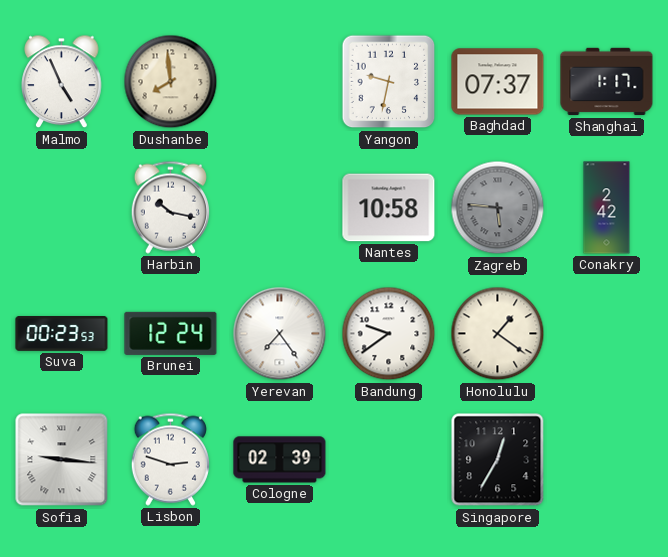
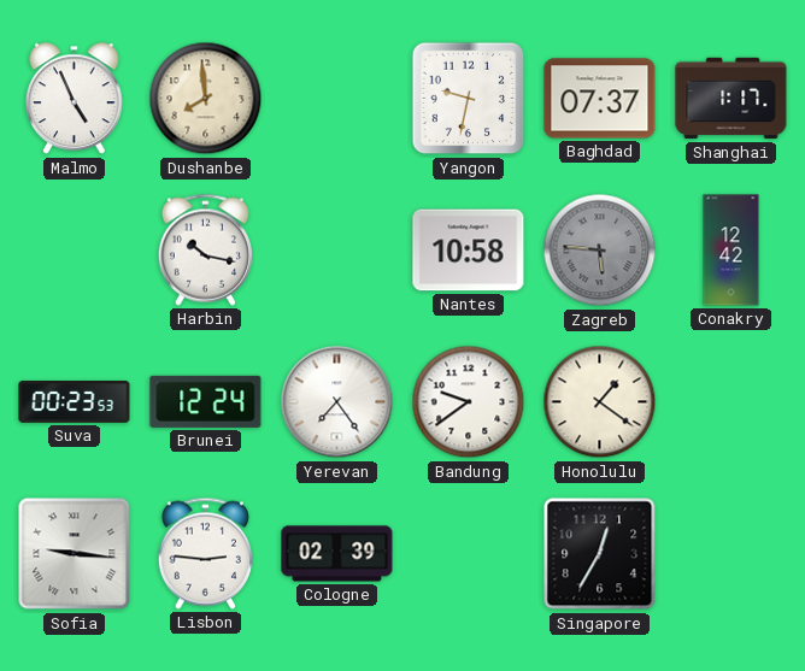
Conakry: 2:42 -> 12:42
Lisbon: 2:48 -> 2:46
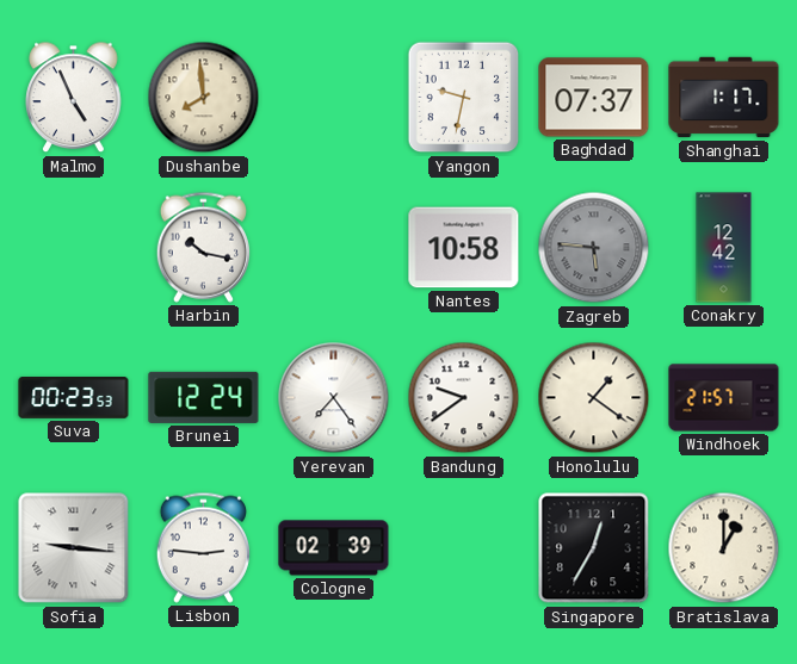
Windhoek: none -> 21:57
Bratislava: none -> 1:00
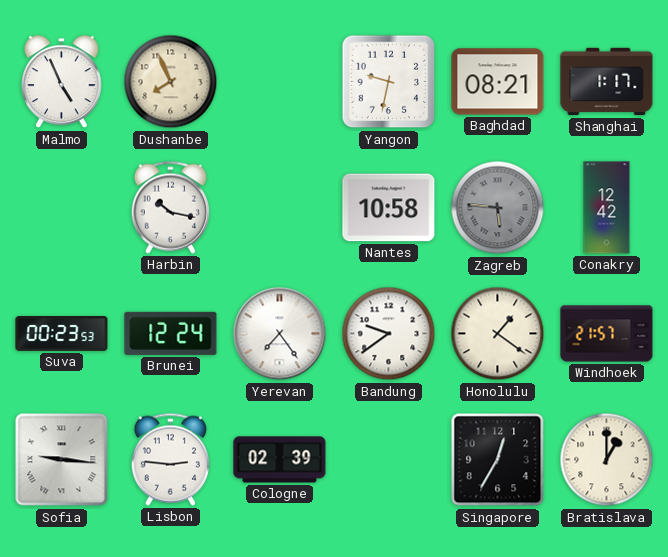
Dushanbe: 7:59 -> 7:56
Baghdad: 07:37 -> 08:21
